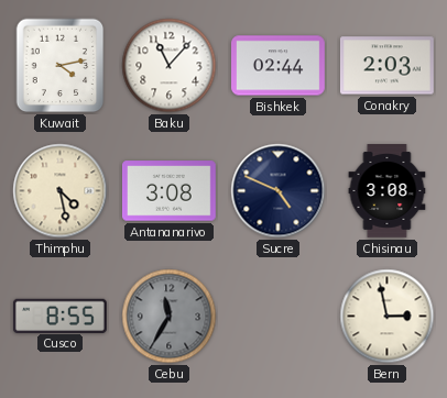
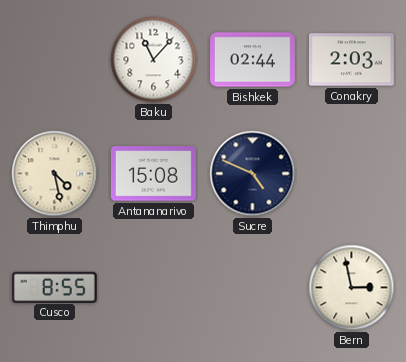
Kuwait: 4:13 -> none
Antananarivo: 3:08 -> 15:08
Chisinau: 3:08 -> none
Cebu: 11:35 -> none
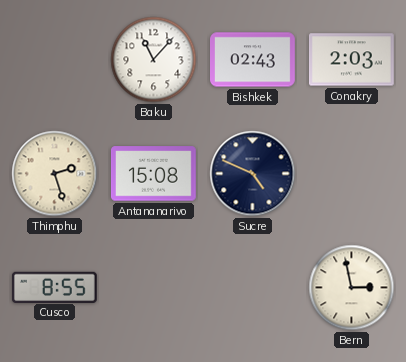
Bishkek: 02:44 -> 02:43
Thimphu: 4:28 -> 2:27
